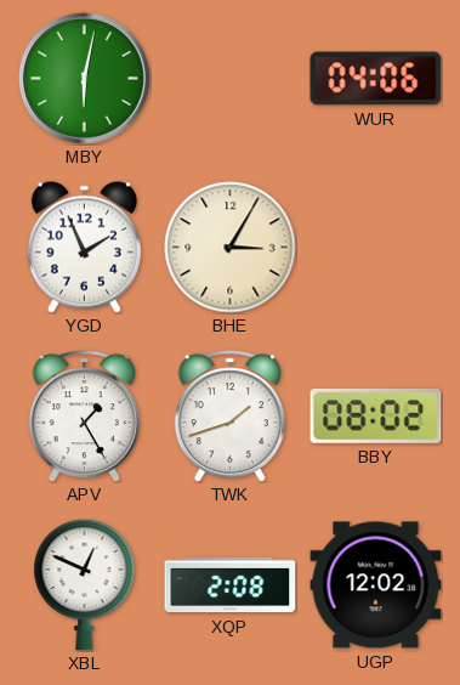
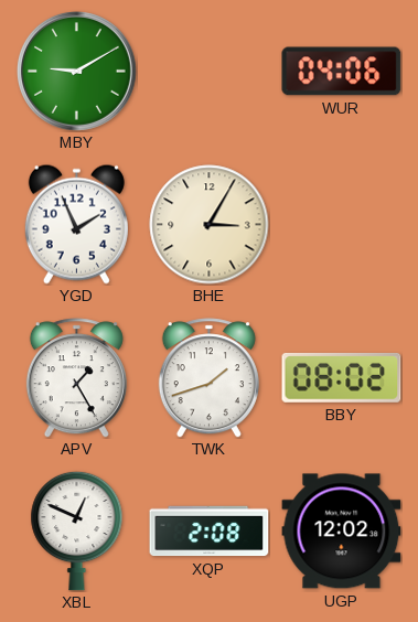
MBY: 6:02 -> 9:10
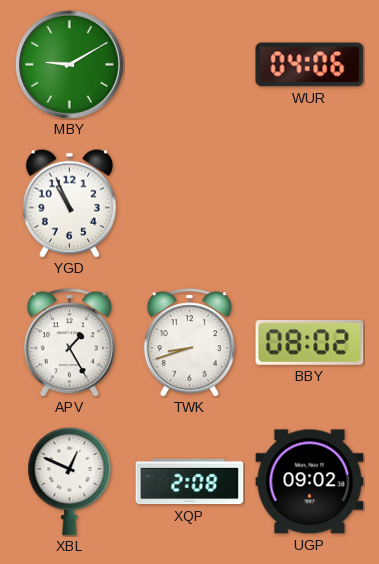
YGD: 1:56 -> 10:56
BHE: 3:05 -> none
TWK: 1:42 -> 8:42
UGP: 12:02 -> 09:02
